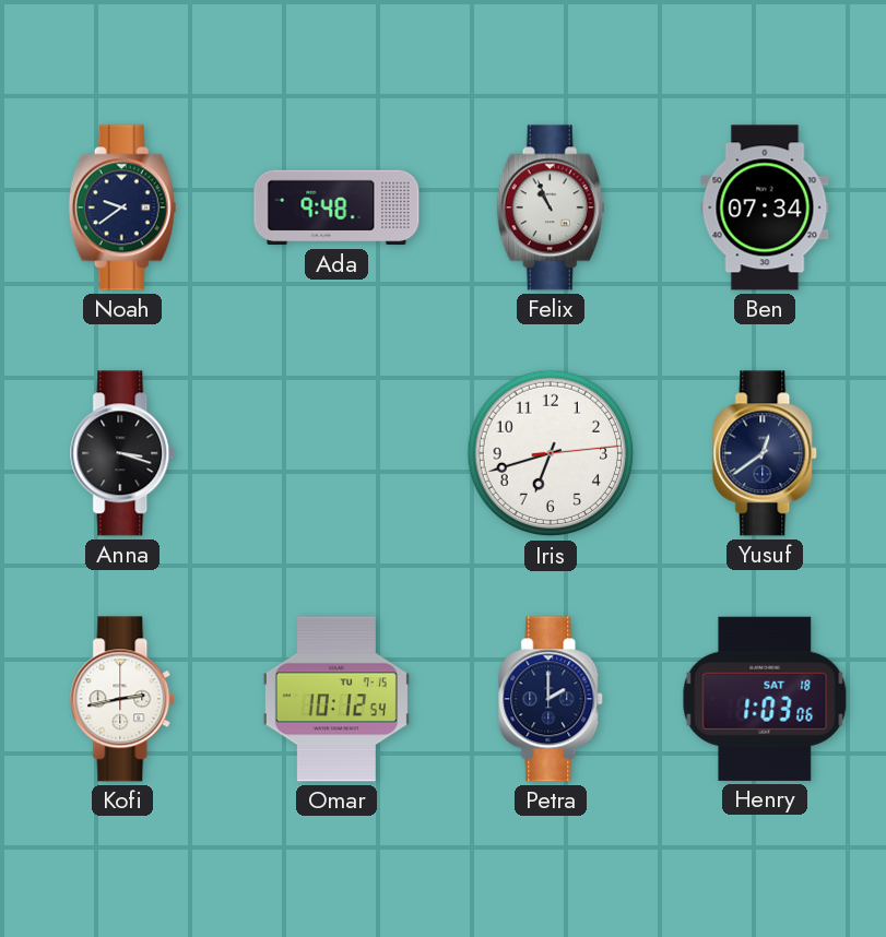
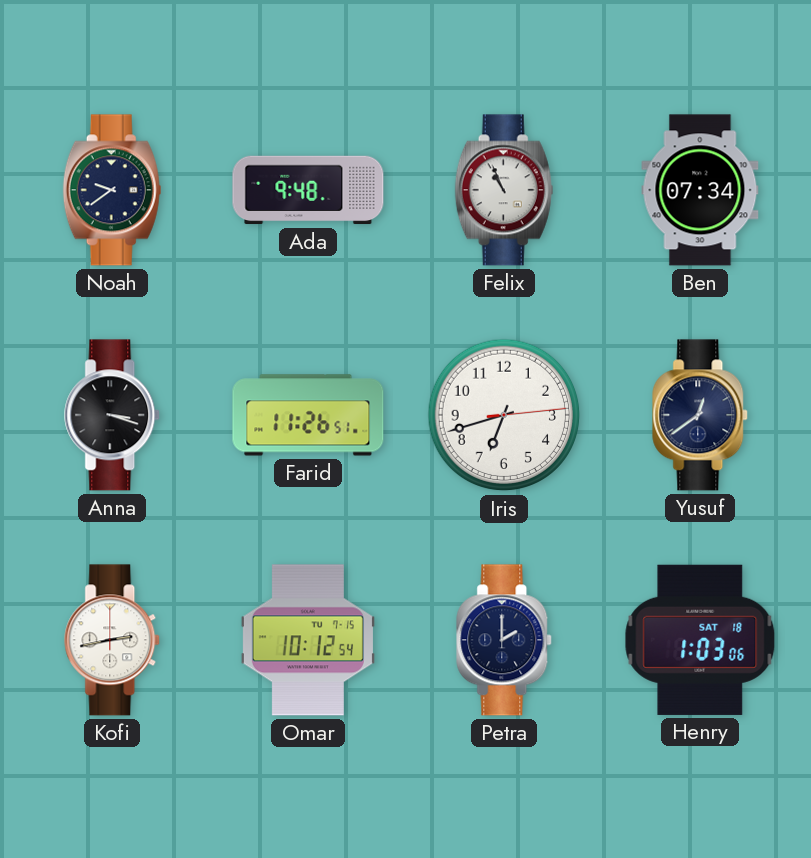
Farid: none -> 11:26
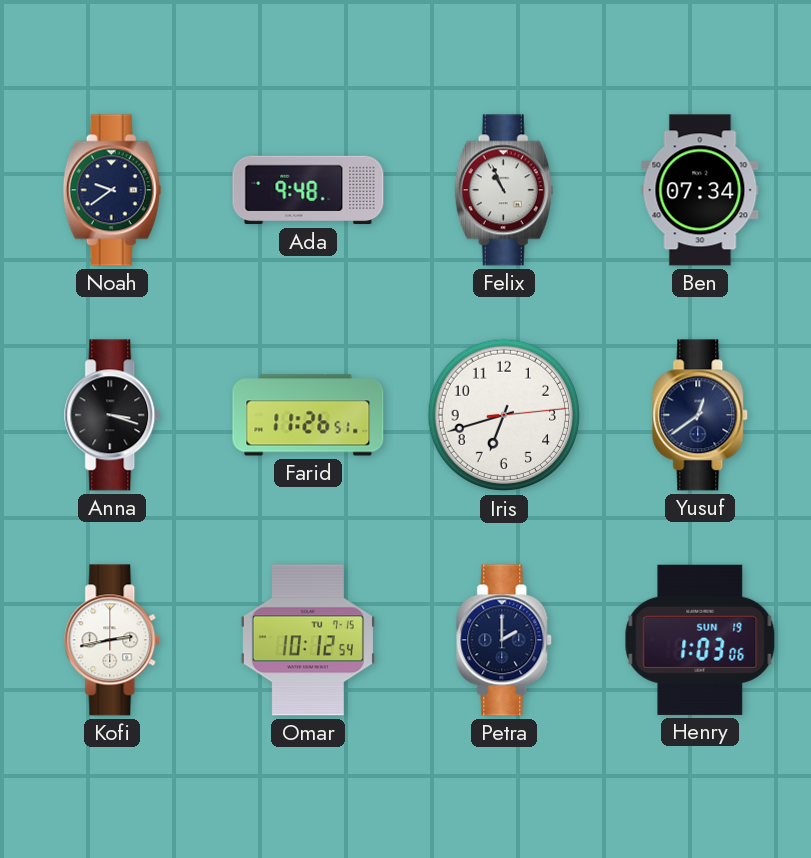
Henry date: SAT 18 -> SUN 19
